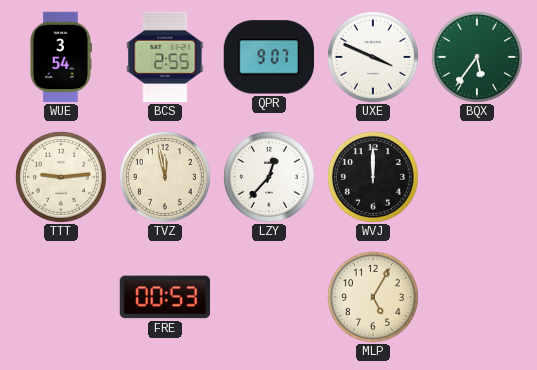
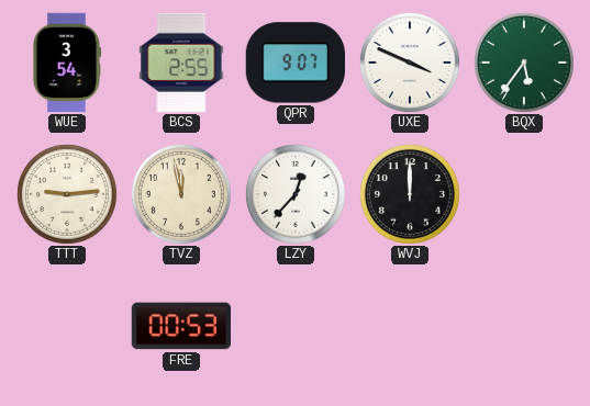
MLP: 5:05 -> none
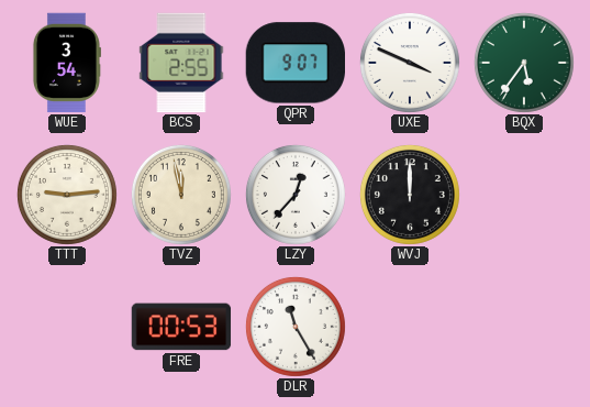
DLR: none -> 11:25
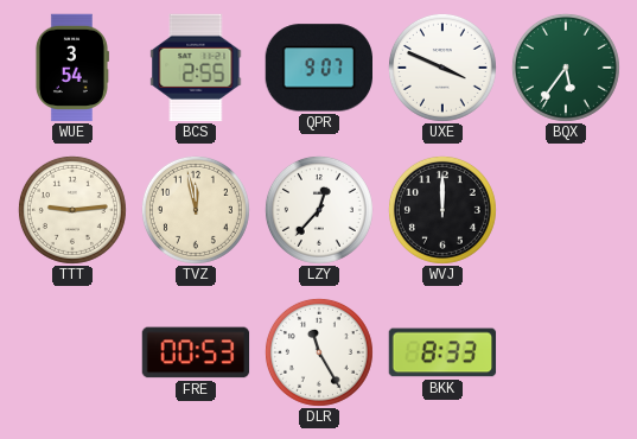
BKK: none -> 8:33
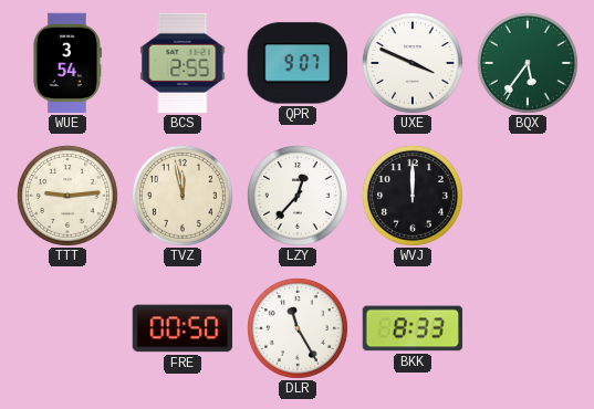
FRE: 00:53 -> 00:50
